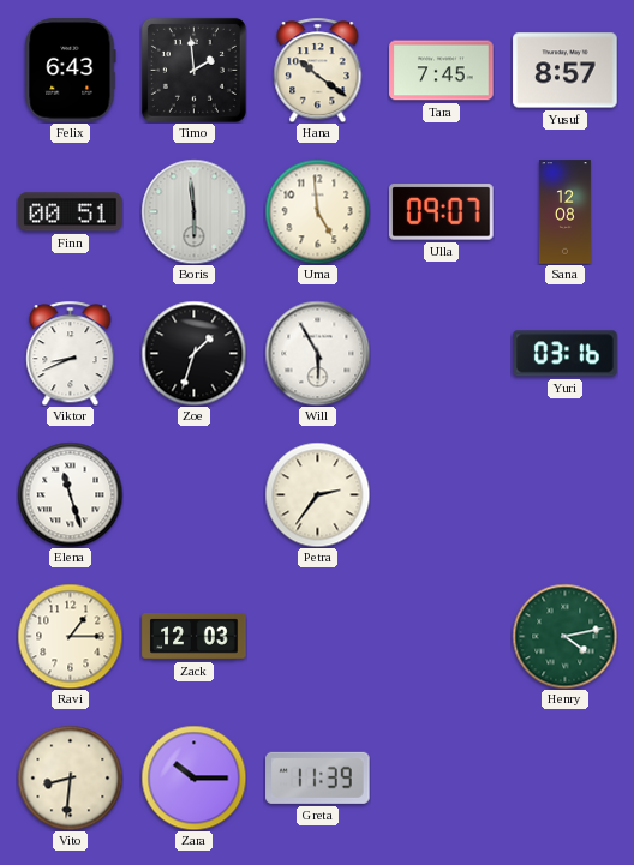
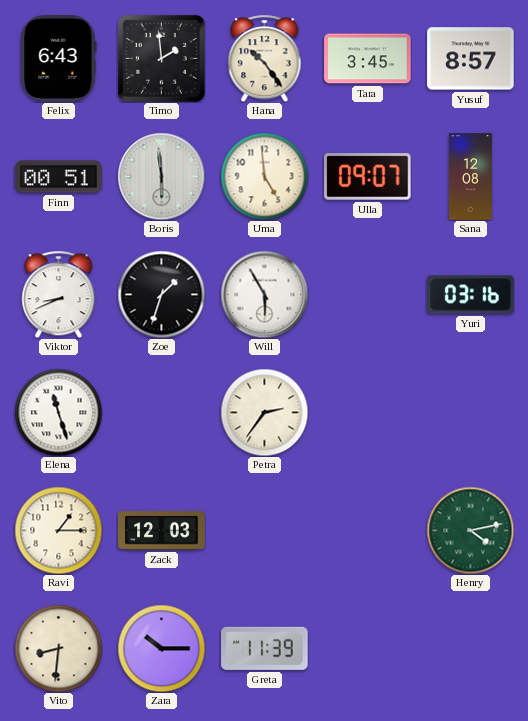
Hana: 10:21 -> 10:24
Tara: 7:45 -> 3:45
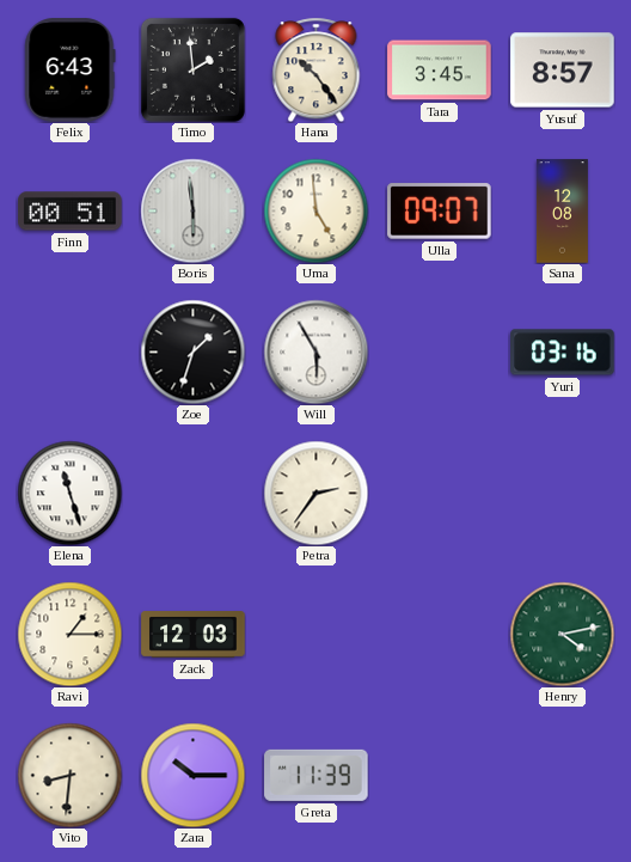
Viktor: 8:41 -> none
